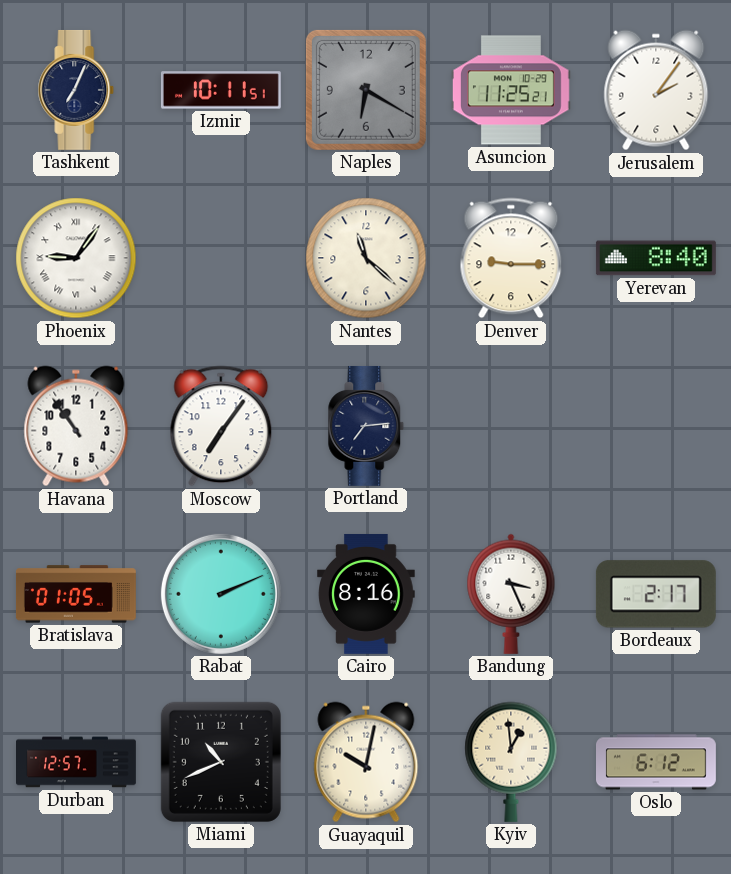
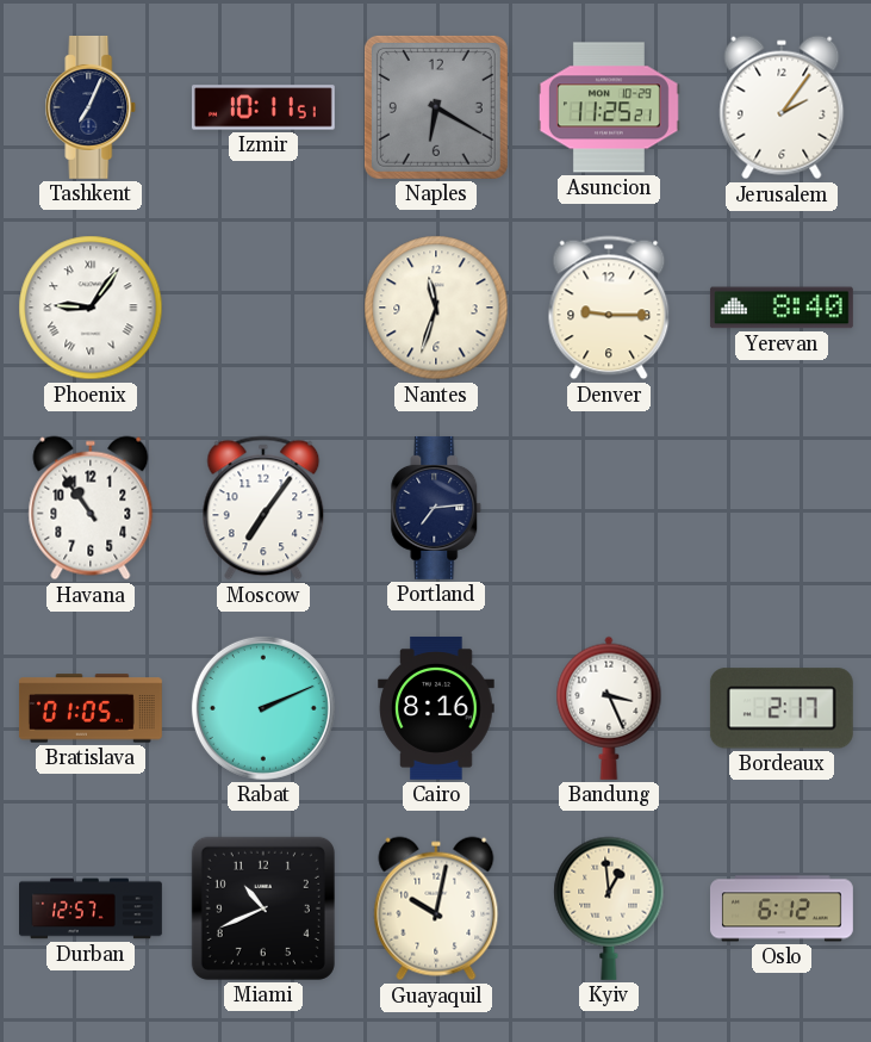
Nantes: 11:22 -> 11:33
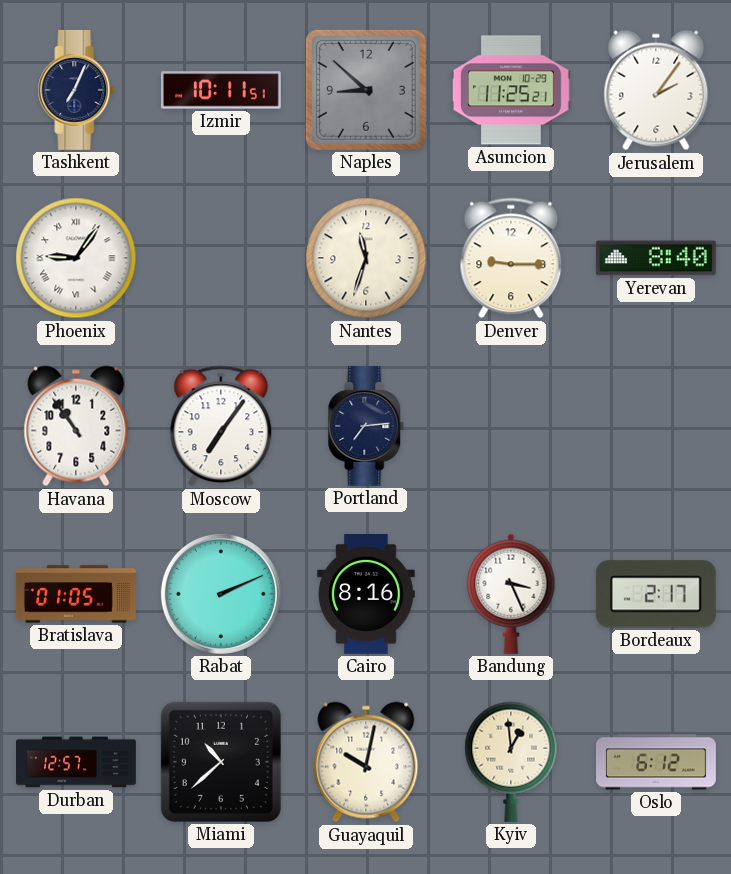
Naples: 6:20 -> 8:52
Miami: 10:41 -> 10:38
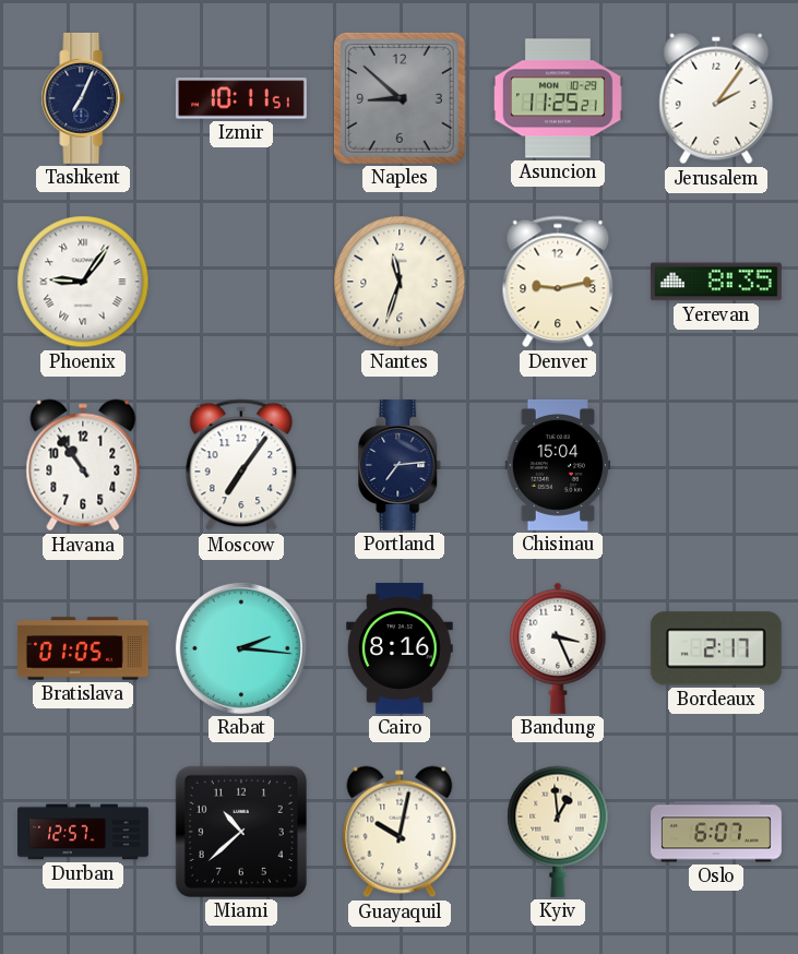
Denver: 9:15 -> 9:13
Yerevan: 8:40 -> 8:35
Chisinau: none -> 15:04
Rabat: 2:11 -> 2:16
Oslo: 6:12 -> 6:07
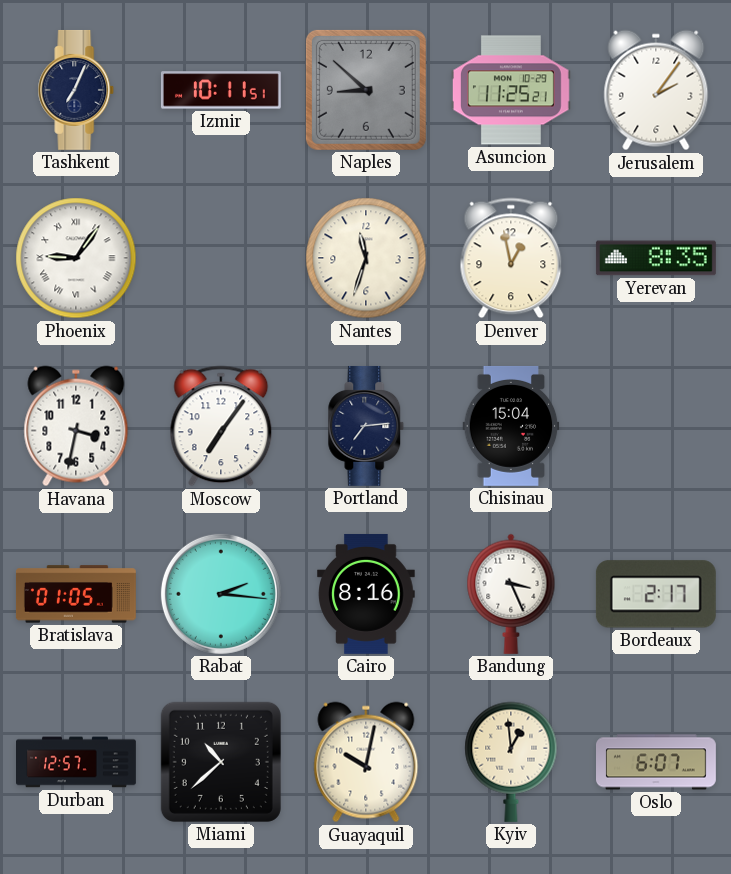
Denver: 9:13 -> 12:58
Havana: 10:54 -> 3:32
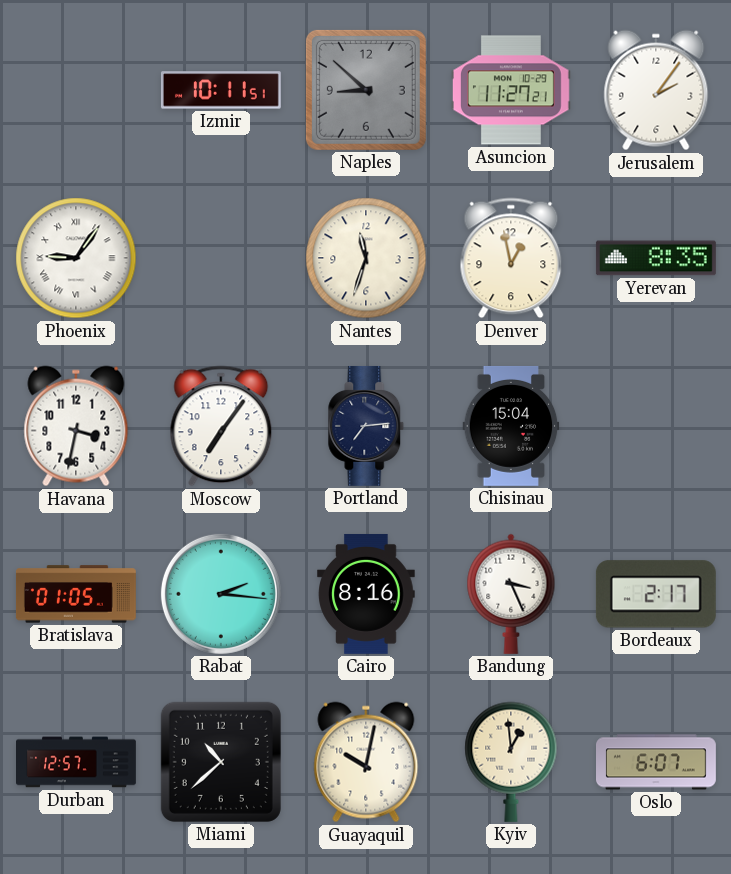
Tashkent: 7:04 -> none
Asuncion: 11:25 -> 11:27
